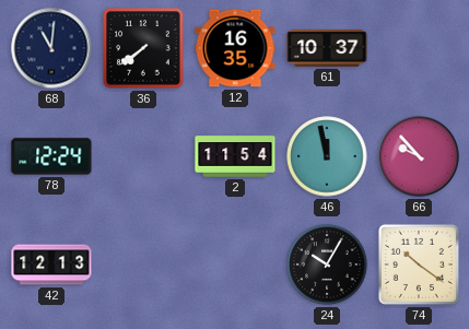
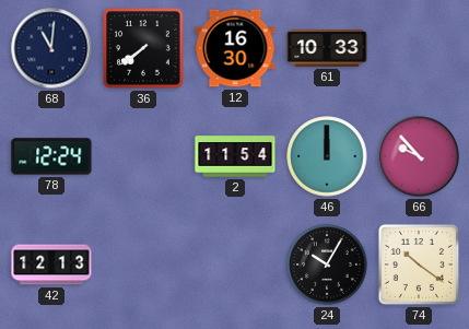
12: 16:35 -> 16:30
61: 10:37 -> 10:33
46: 11:58 -> 12:00
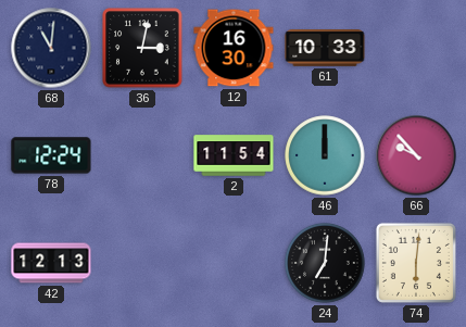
36: 7:39 -> 3:02
24: 10:05 -> 7:01
74: 10:21 -> 6:01
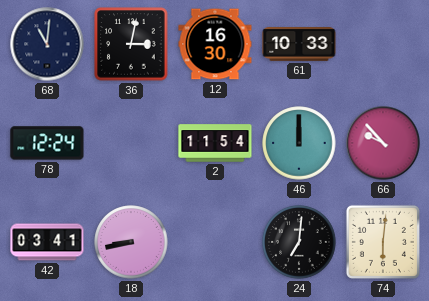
42: 12:13 -> 03:41
18: none -> 8:43
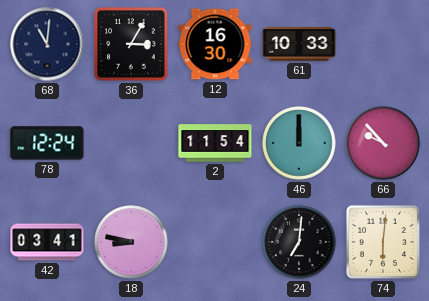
36: 3:02 -> 3:05
18: 8:43 -> 8:47
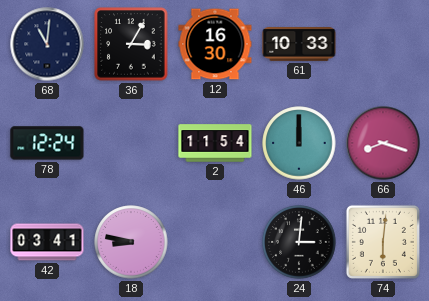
66: 9:53 -> 8:18
24: 7:01 -> 3:01
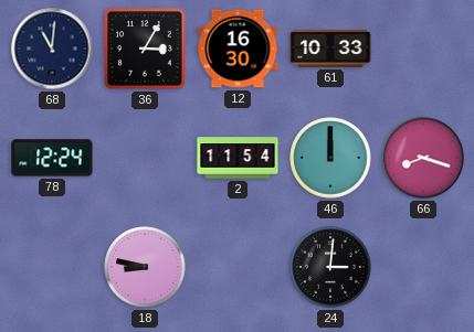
42: 03:41 -> none
74: 6:01 -> none
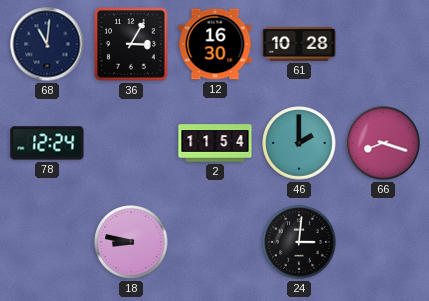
61: 10:33 -> 10:28
46: 12:00 -> 2:00
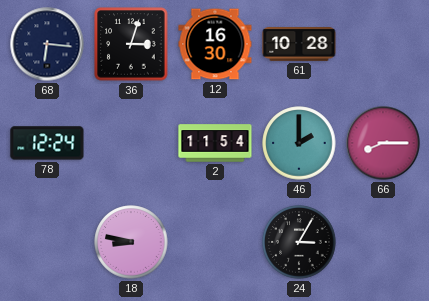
68: 11:01 -> 6:16
36: 3:05 -> 3:03
66: 8:18 -> 8:15
24: 3:01 -> 3:05
